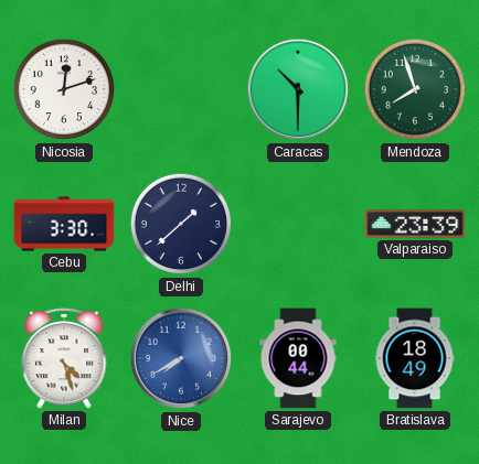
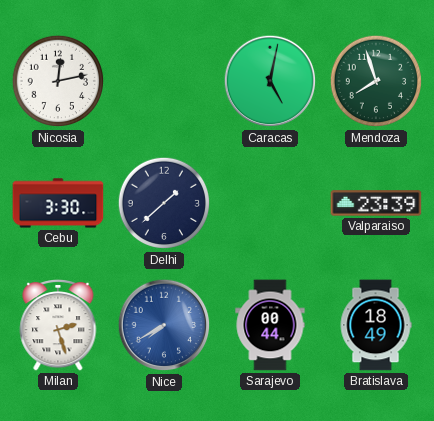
Nicosia: 12:12 -> 12:13
Caracas: 10:30 -> 5:02
Milan: 4:27 -> 2:27
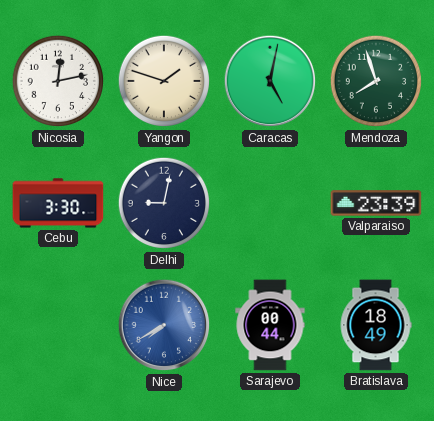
Yangon: none -> 1:48
Delhi: 1:38 -> 9:02
Milan: 2:27 -> none
